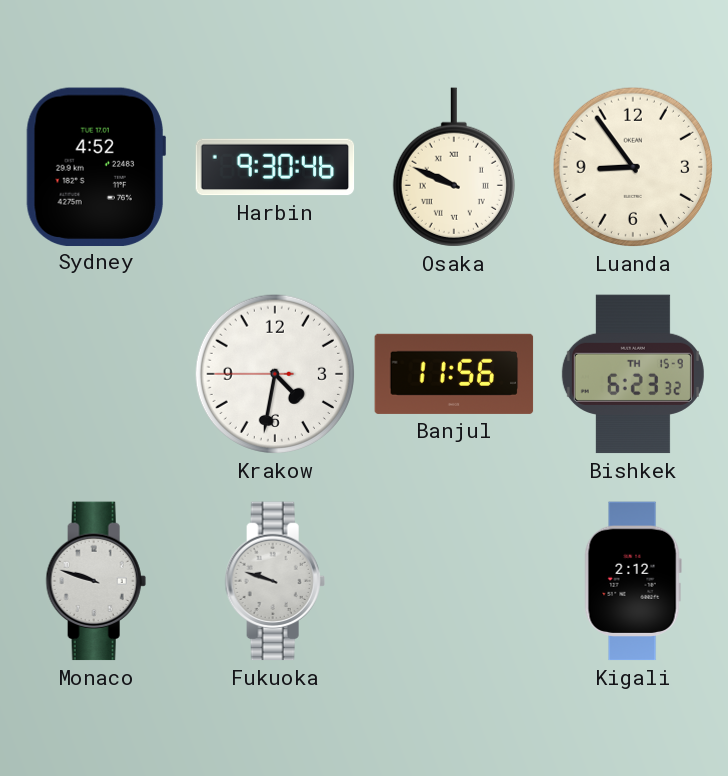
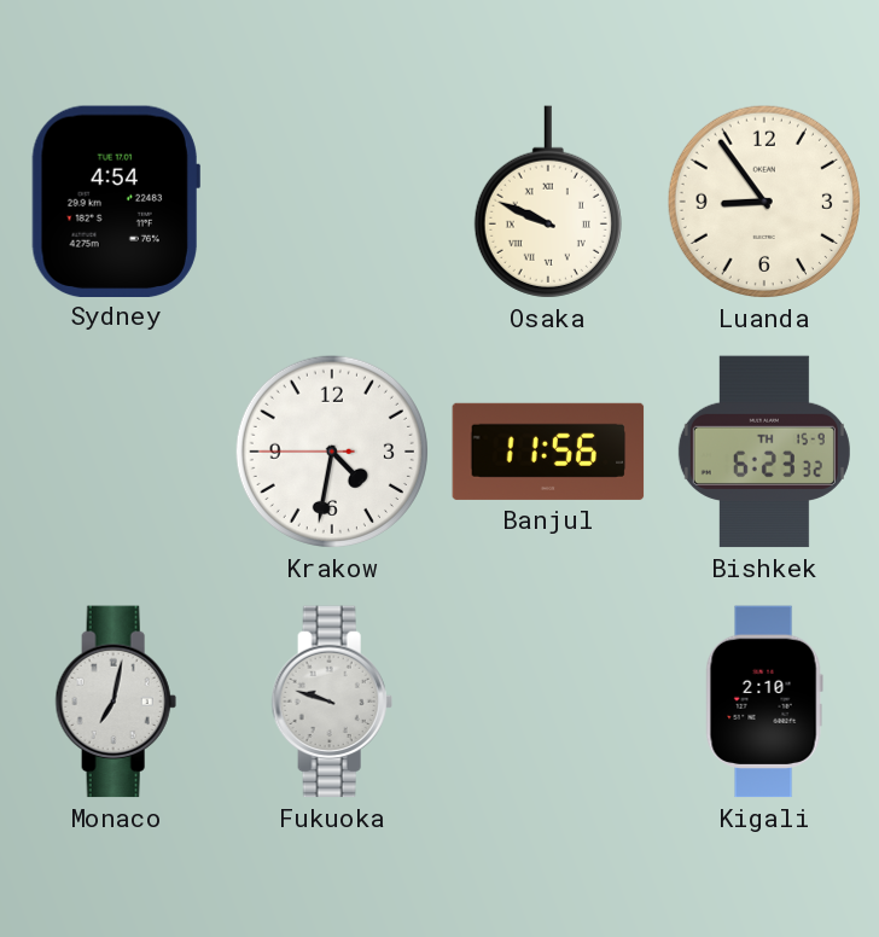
Sydney: 4:52 -> 4:54
Harbin: 9:30 -> none
Monaco: 9:48 -> 7:02
Kigali: 2:12 -> 2:10
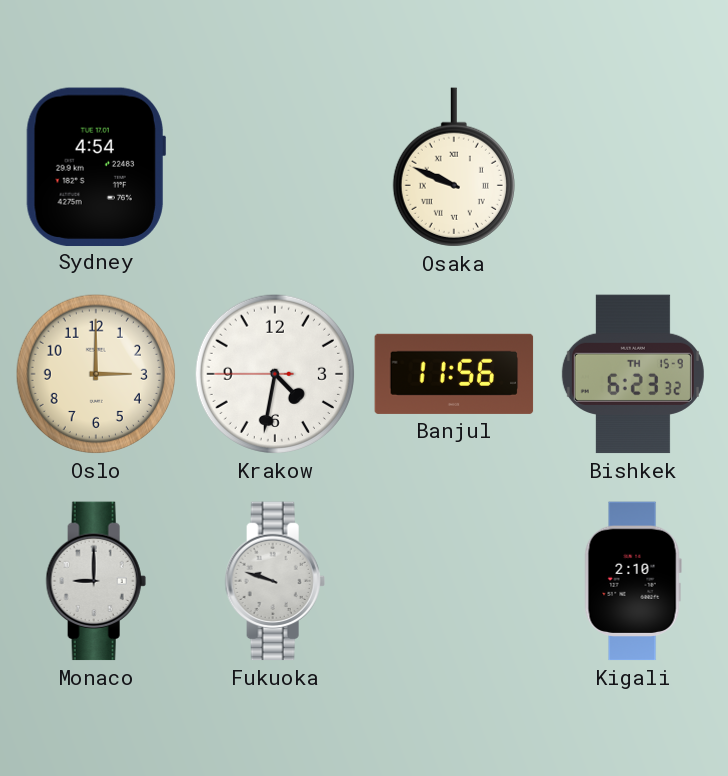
Luanda: 8:54 -> none
Oslo: none -> 3:00
Monaco: 7:02 -> 9:00
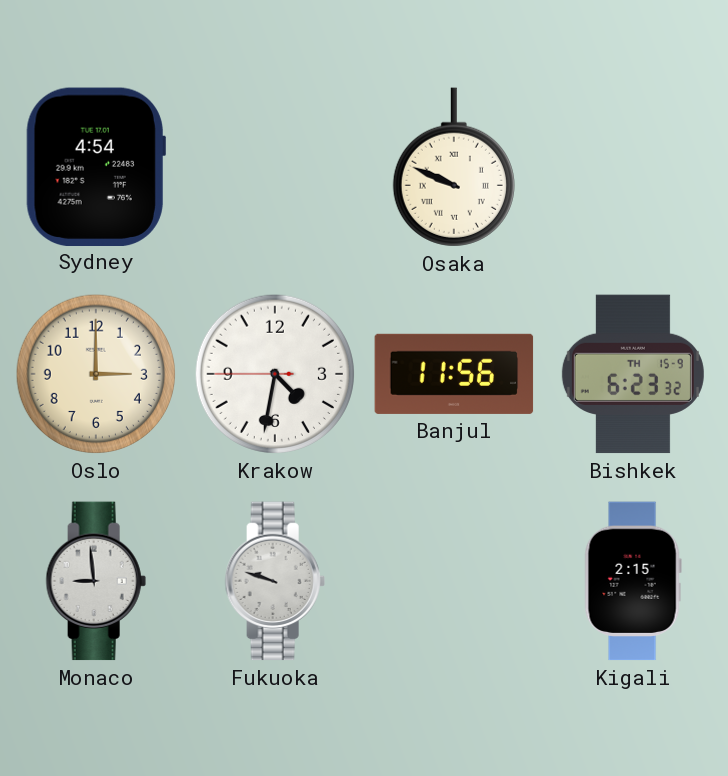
Monaco: 9:00 -> 8:59
Kigali: 2:10 -> 2:15
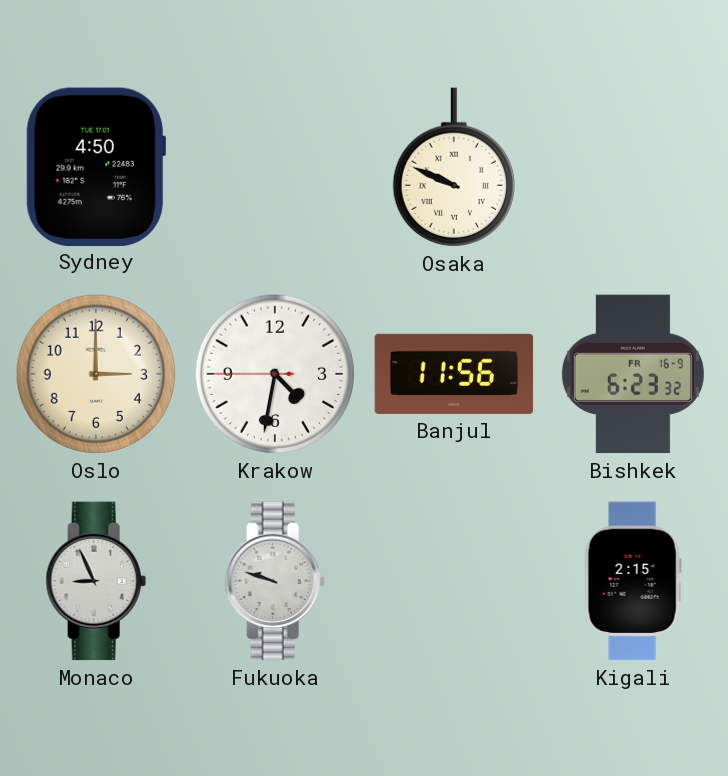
Sydney: 4:54 -> 4:50
Bishkek date: TH 15-9 -> FR 16-9
Monaco: 8:59 -> 8:56
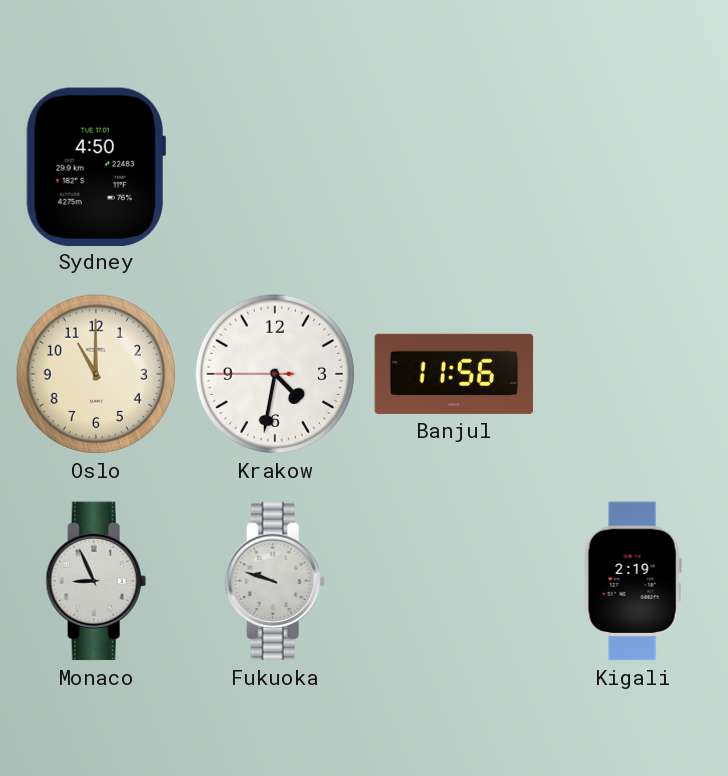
Osaka: 9:49 -> none
Oslo: 3:00 -> 11:00
Bishkek: 6:23 -> none
Kigali: 2:15 -> 2:19
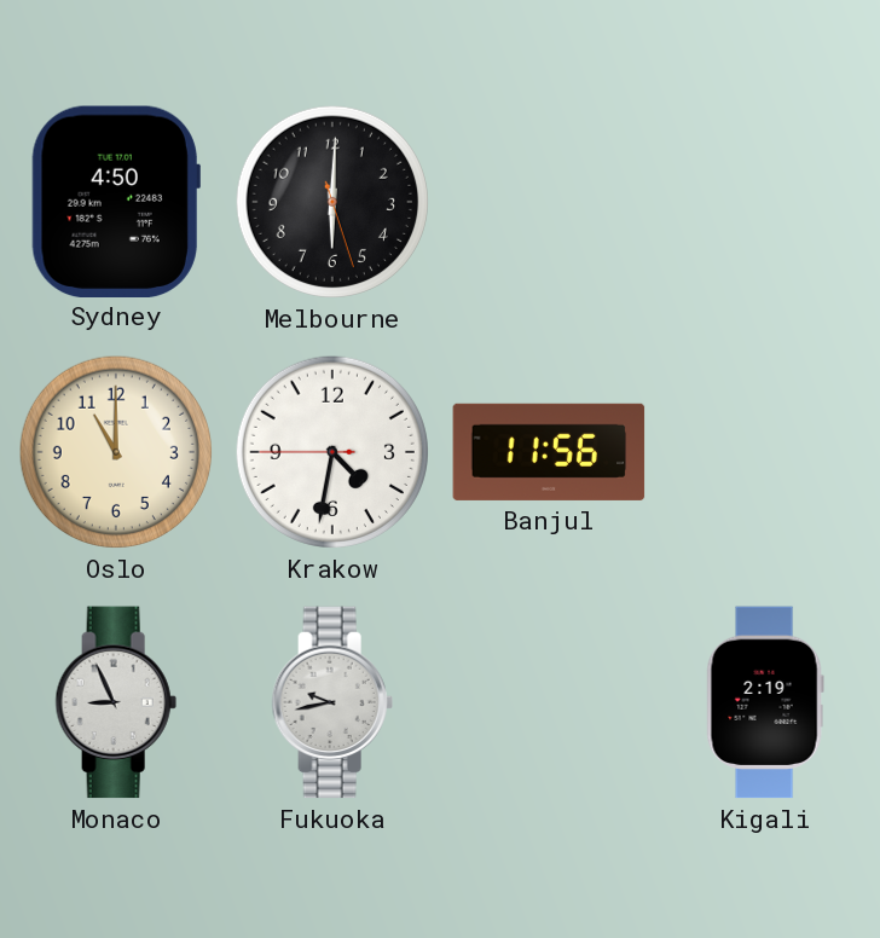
Melbourne: none -> 6:00
Fukuoka: 9:48 -> 9:43
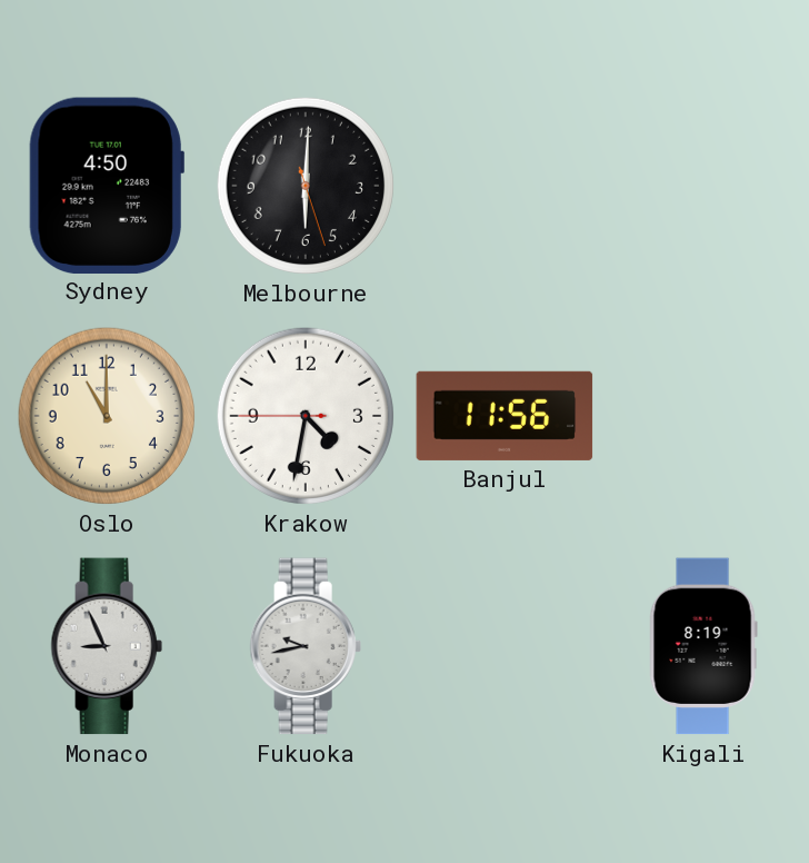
Kigali: 2:19 -> 8:19
